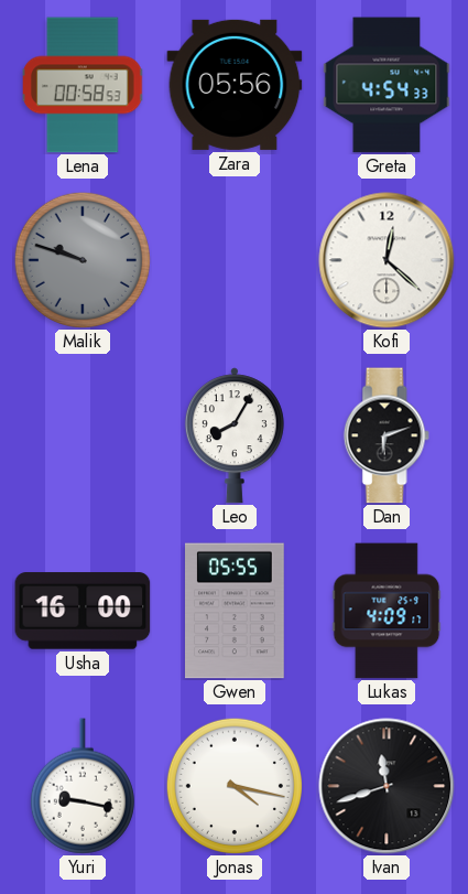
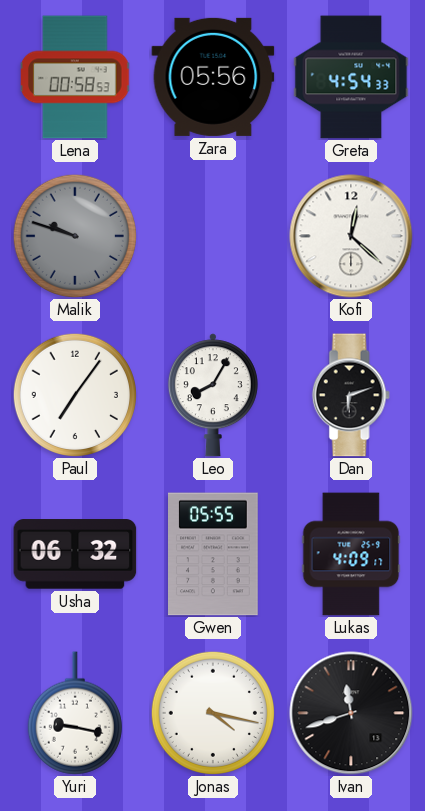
Paul: none -> 7:06
Usha: 16:00 -> 06:32
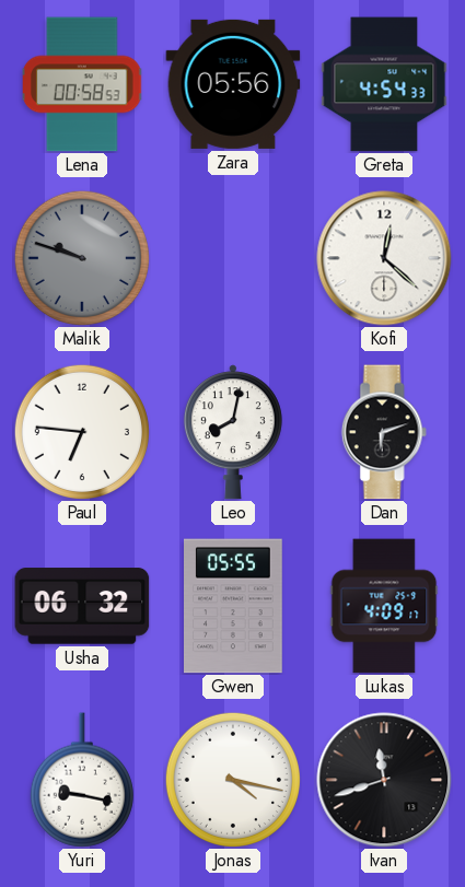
Paul: 7:06 -> 6:46
Leo: 8:05 -> 8:02
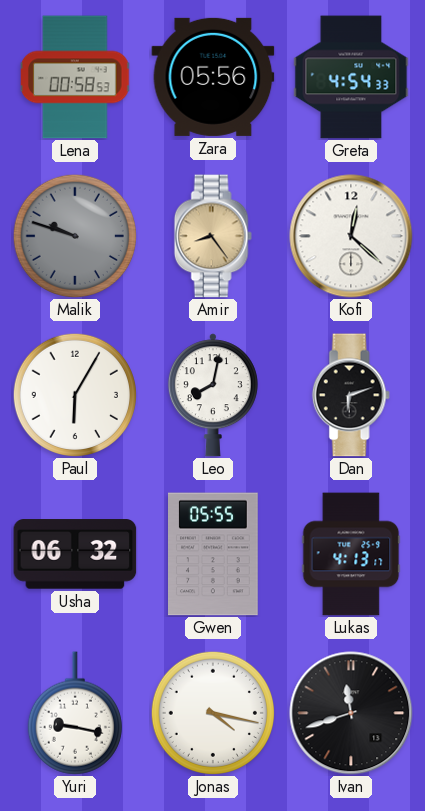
Amir: none -> 8:24
Paul: 6:46 -> 6:05
Lukas: 4:09 -> 4:13
